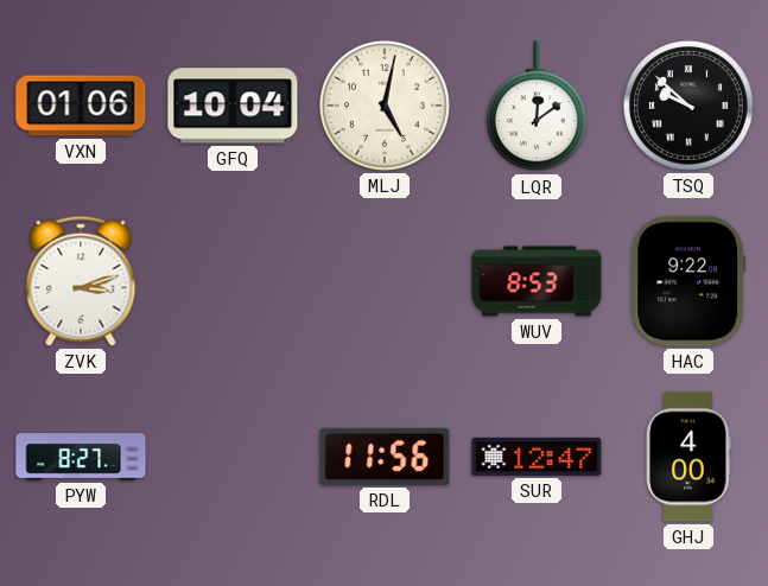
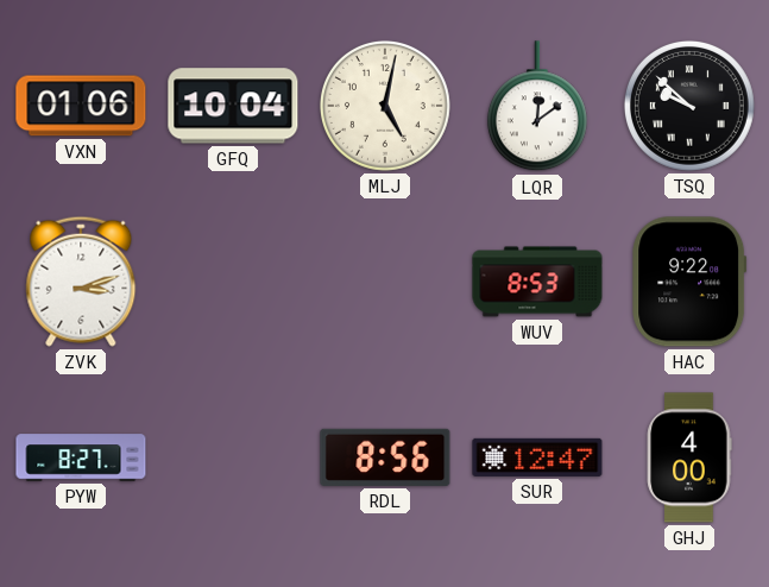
RDL: 11:56 -> 8:56
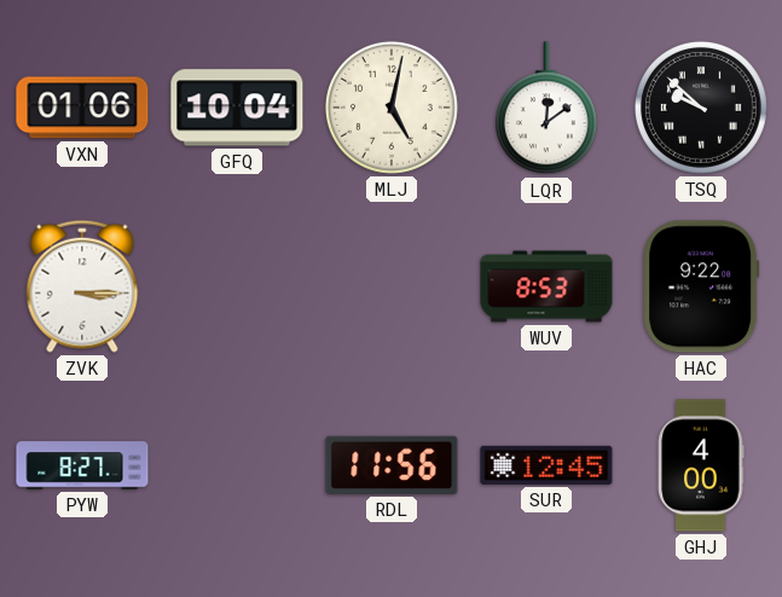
ZVK: 3:12 -> 3:15
RDL: 8:56 -> 11:56
SUR: 12:47 -> 12:45
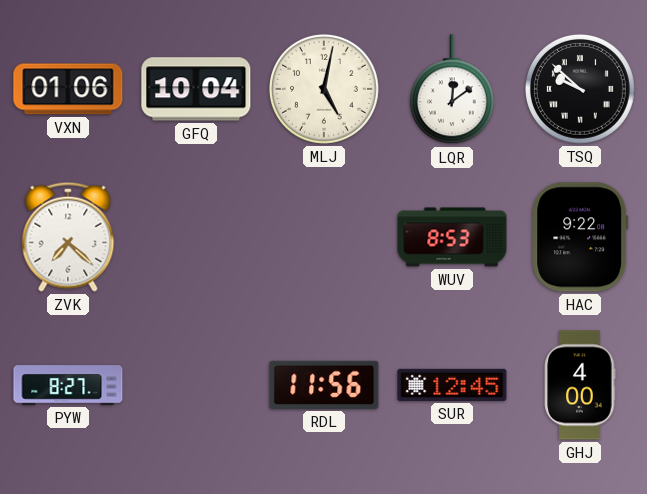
ZVK: 3:15 -> 7:22
